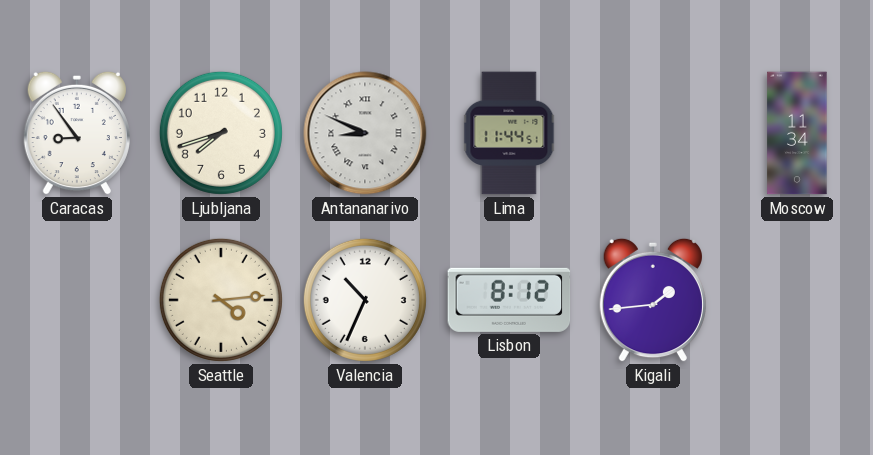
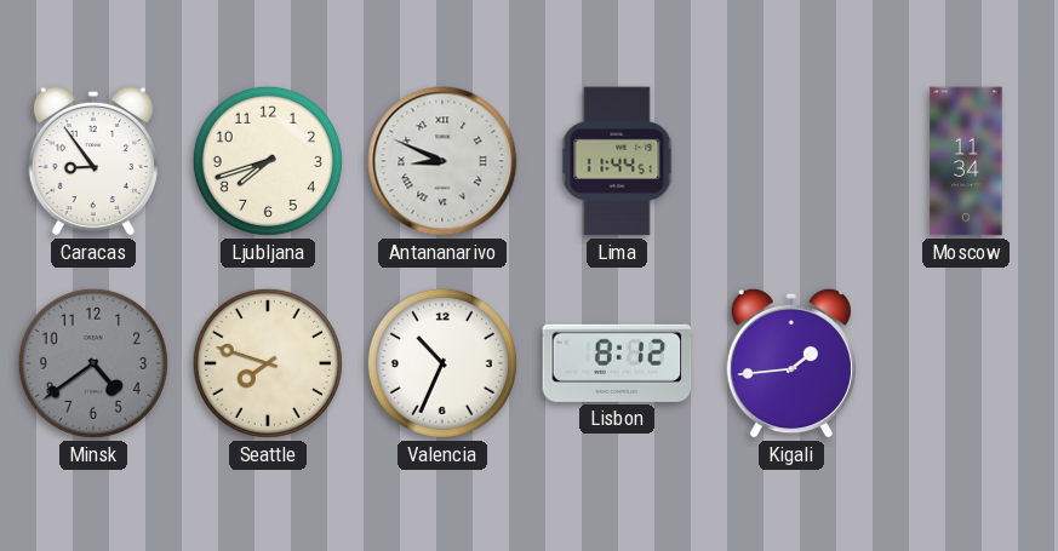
Minsk: none -> 4:39
Seattle: 4:14 -> 7:48
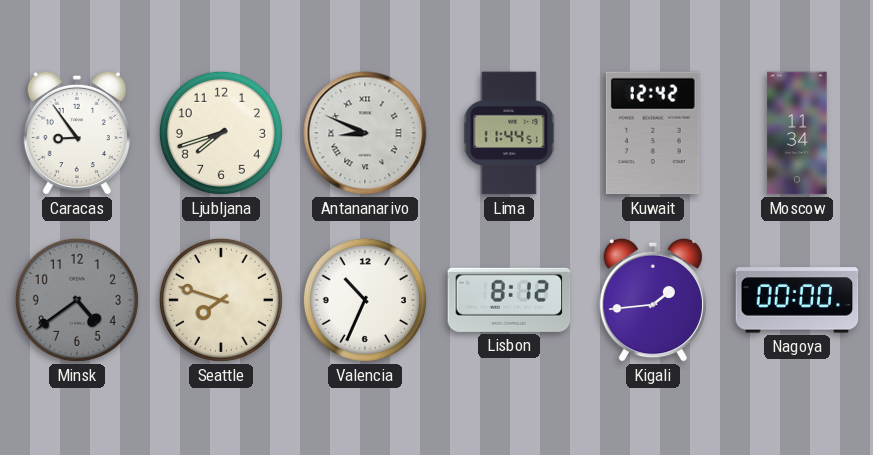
Kuwait: none -> 12:42
Nagoya: none -> 00:00
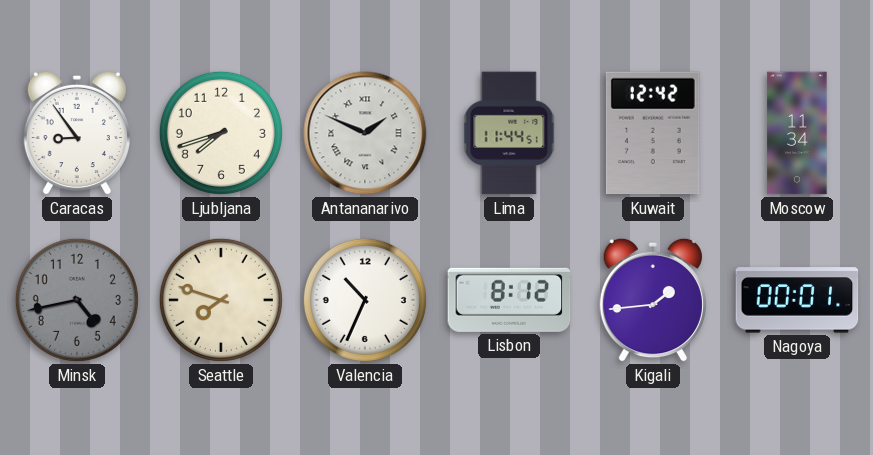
Antananarivo: 8:49 -> 1:49
Minsk: 4:39 -> 4:43
Nagoya: 00:00 -> 00:01
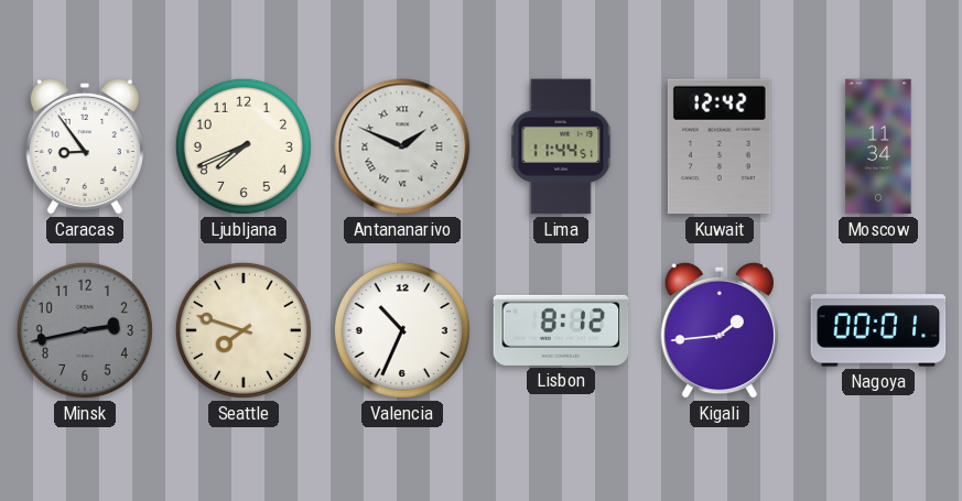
Ljubljana: 7:42 -> 7:41
Minsk: 4:43 -> 2:43
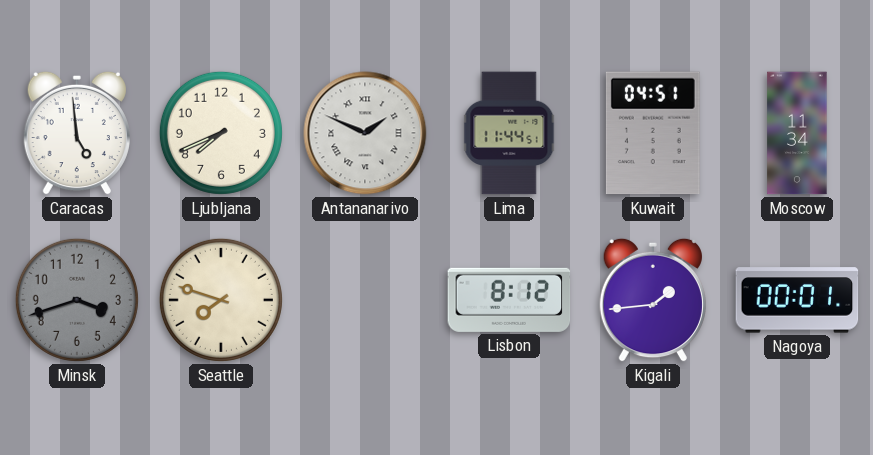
Caracas: 8:54 -> 4:59
Kuwait: 12:42 -> 04:51
Minsk: 2:43 -> 3:42
Valencia: 10:34 -> none
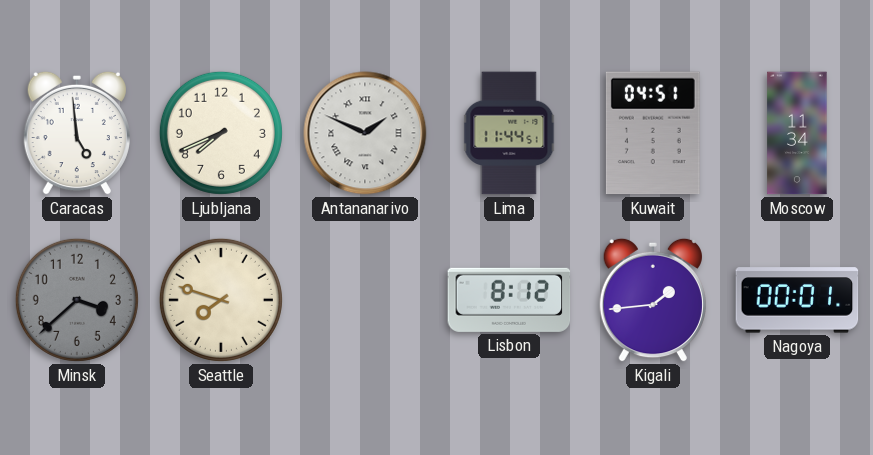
Minsk: 3:42 -> 3:38
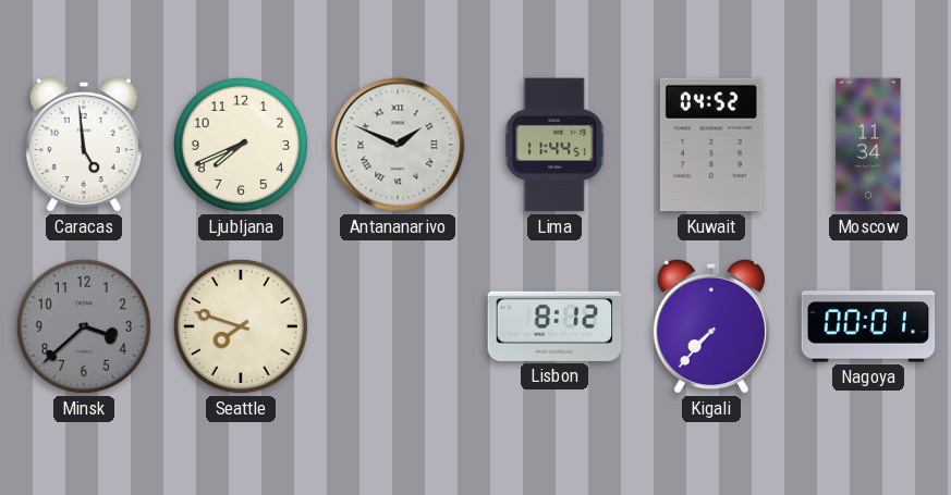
Kuwait: 04:51 -> 04:52
Kigali: 1:44 -> 7:37
